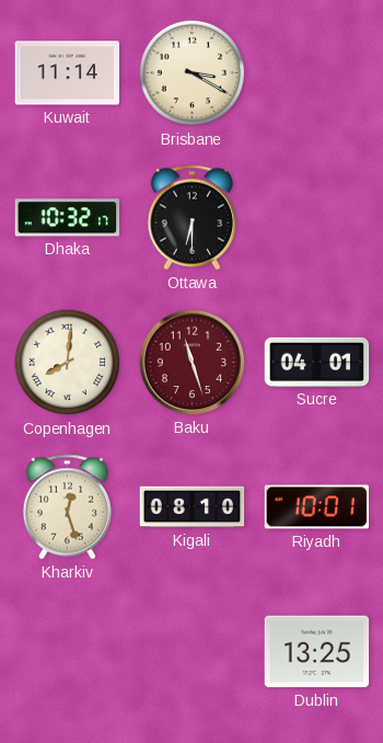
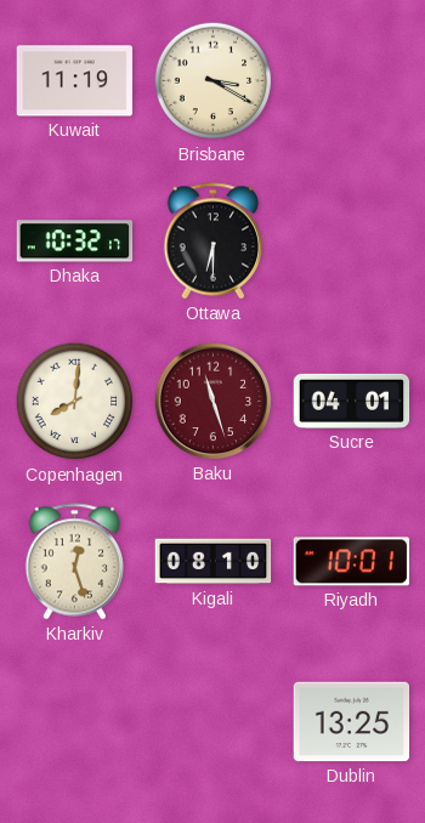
Kuwait: 11:14 -> 11:19
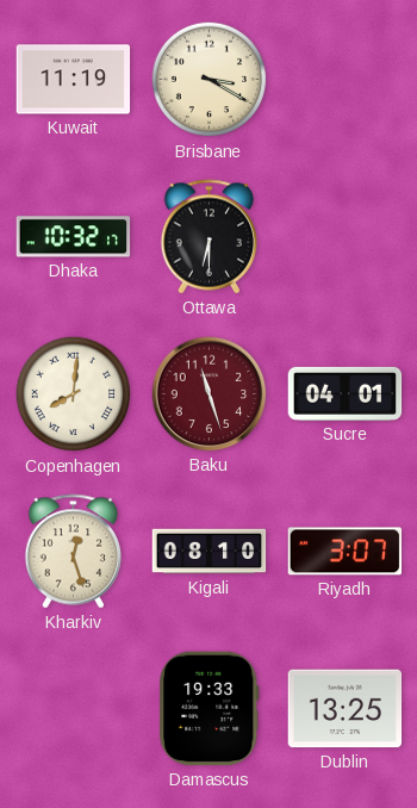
Riyadh: 10:01 -> 3:07
Damascus: none -> 19:33
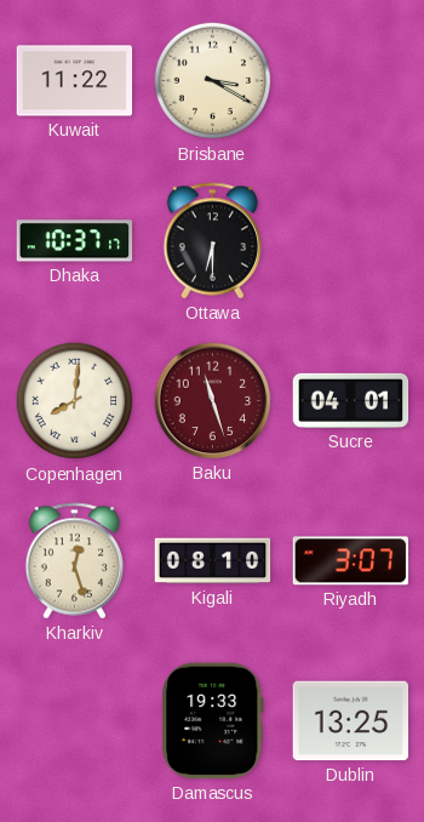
Kuwait: 11:19 -> 11:22
Dhaka: 10:32 -> 10:37
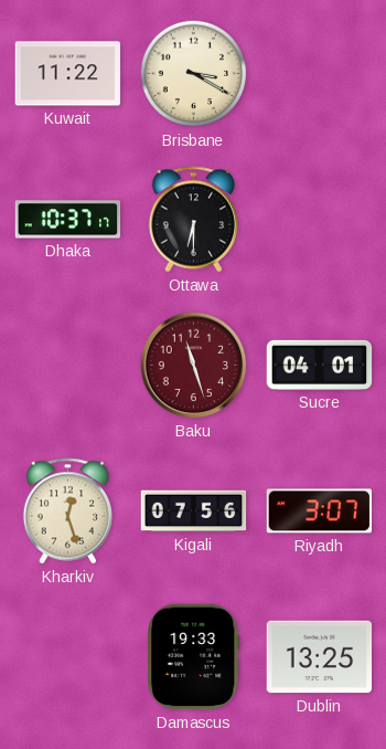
Copenhagen: 8:01 -> none
Kigali: 08:10 -> 07:56
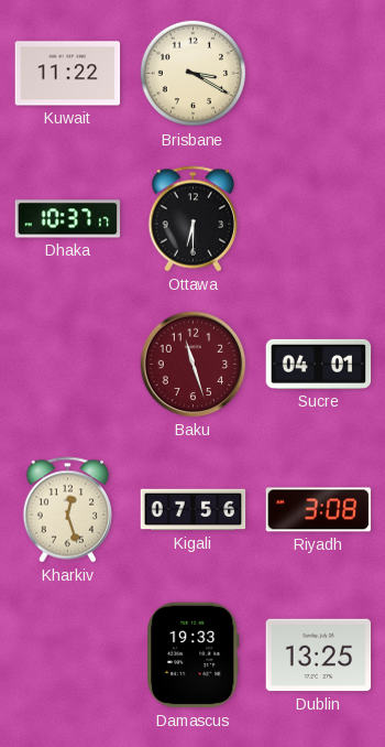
Riyadh: 3:07 -> 3:08
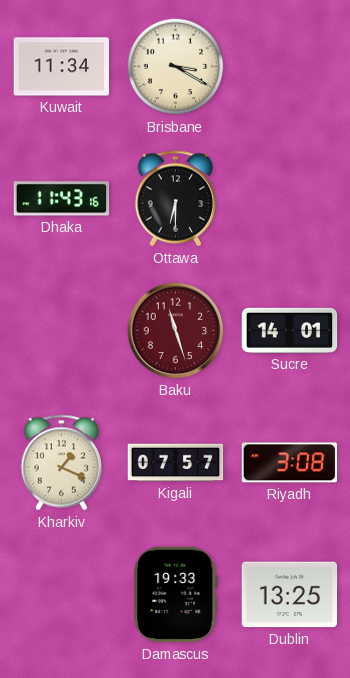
Kuwait: 11:22 -> 11:34
Dhaka: 10:37 -> 11:43
Sucre: 04:01 -> 14:01
Kharkiv: 12:27 -> 1:19
Kigali: 07:56 -> 07:57
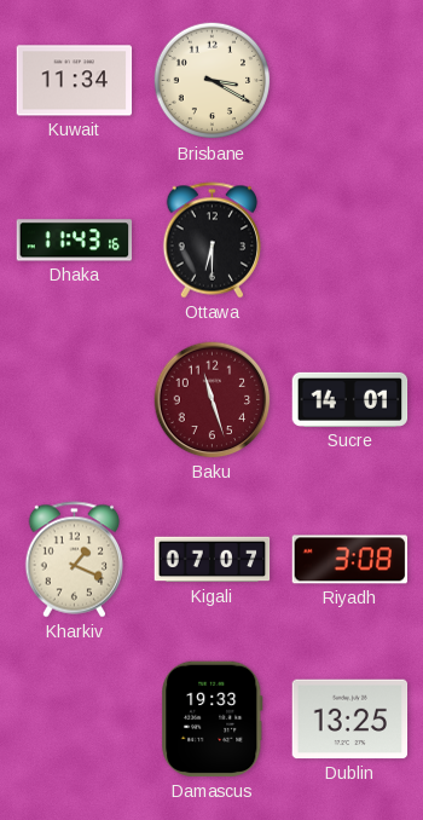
Kigali: 07:57 -> 07:07
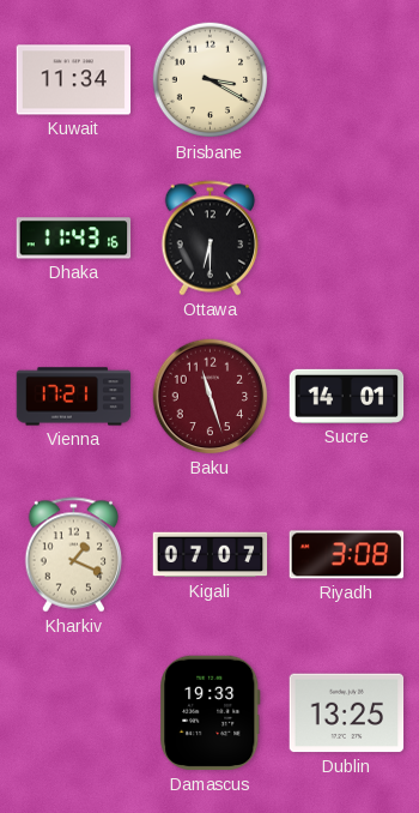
Vienna: none -> 17:21
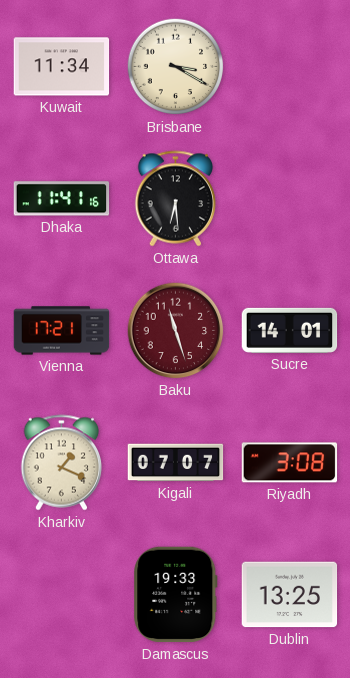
Dhaka: 11:43 -> 11:41
Ottawa: 6:30 -> 6:29
